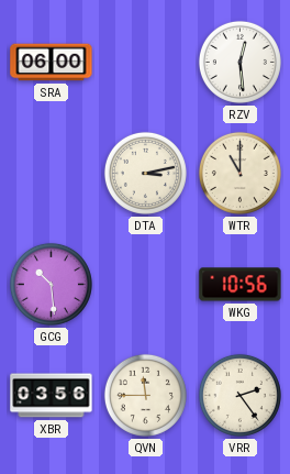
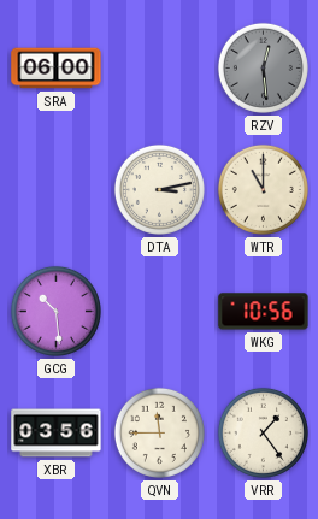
RZV dial: white -> grey
VRR: 2:24 -> 1:24
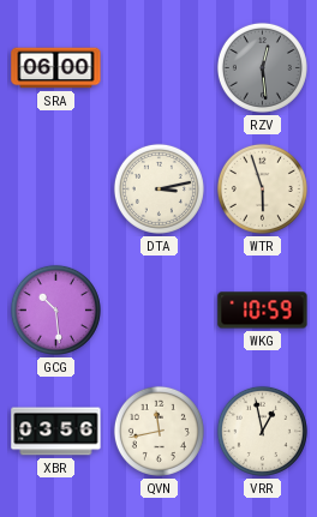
WTR: 11:00 -> 5:57
WKG: 10:56 -> 10:59
QVN: 11:45 -> 11:43
VRR: 1:24 -> 12:58
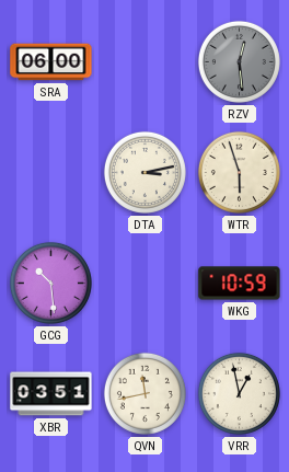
XBR: 03:56 -> 03:51
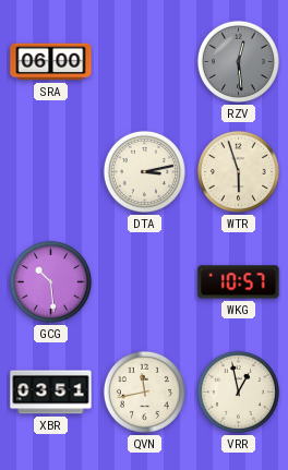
WKG: 10:59 -> 10:57
